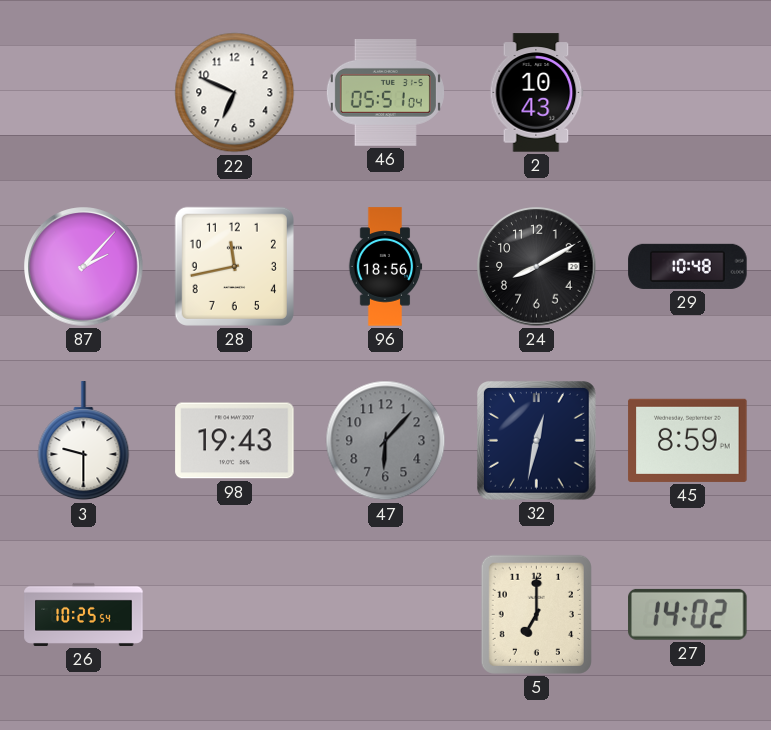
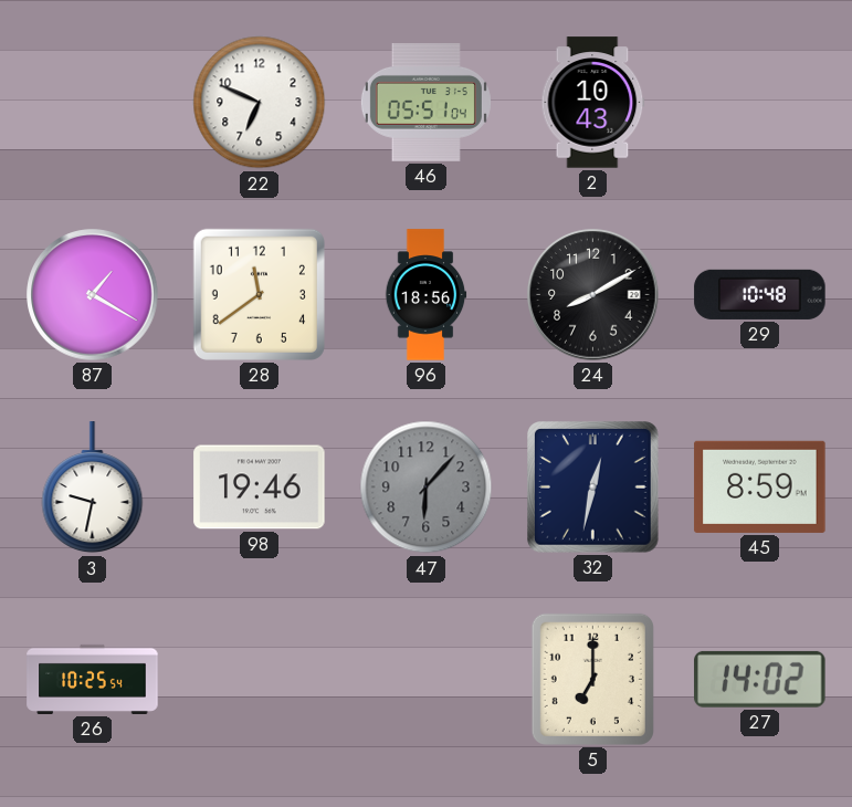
87: 2:07 -> 1:20
28: 11:43 -> 11:39
3: 9:30 -> 9:32
98: 19:43 -> 19:46
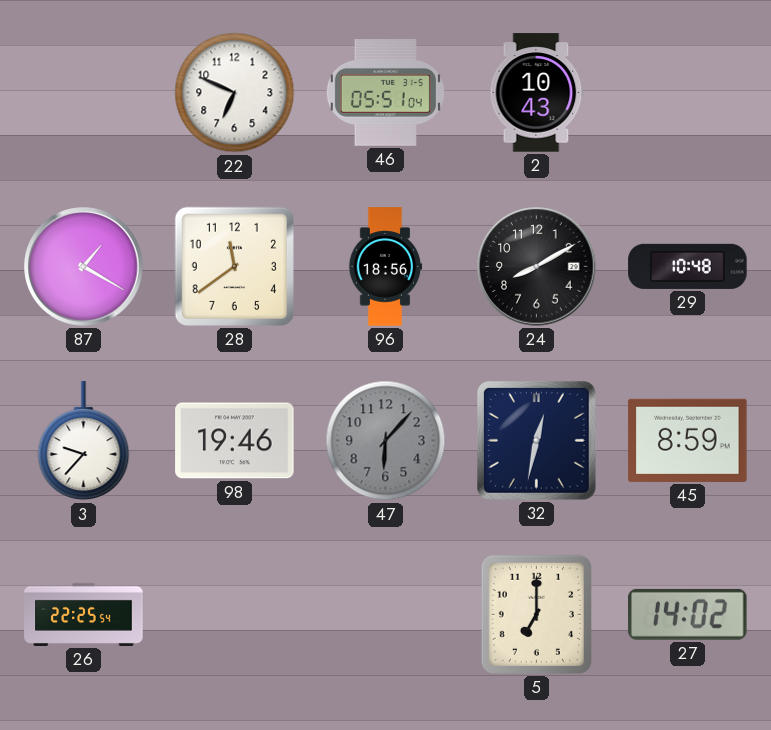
3: 9:32 -> 9:37
26: 10:25 -> 22:25
